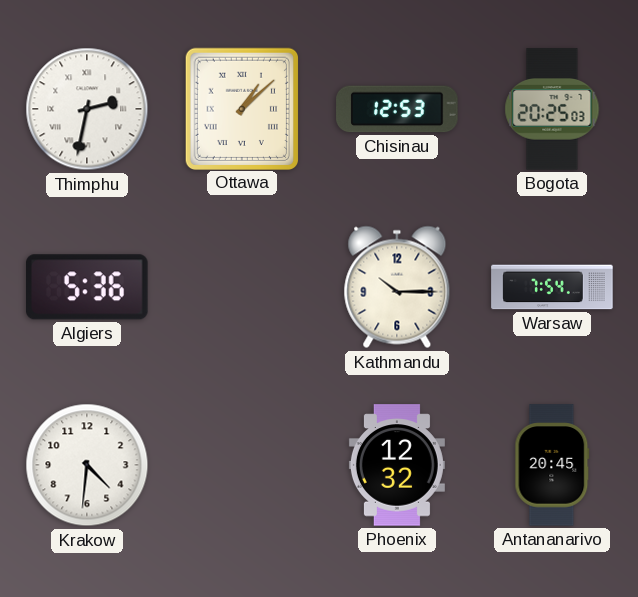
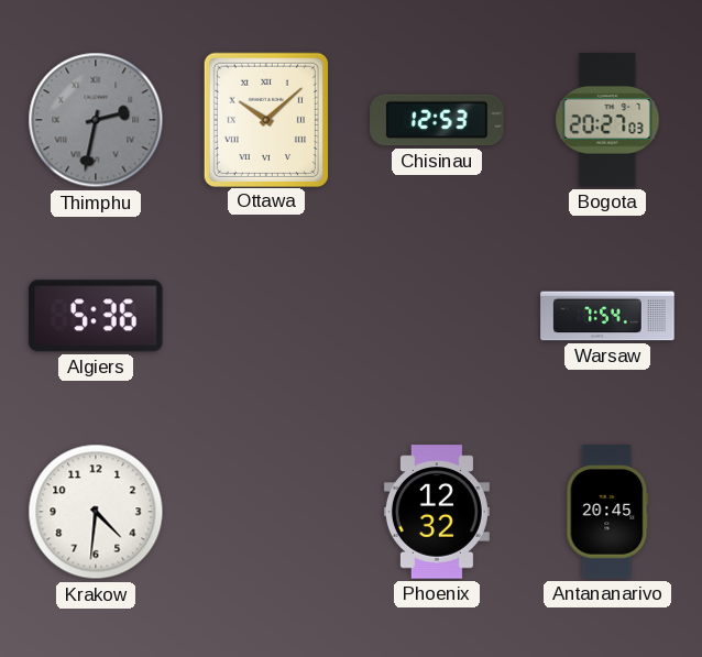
Thimphu dial: white -> grey
Ottawa: 1:08 -> 10:08
Bogota: 20:25 -> 20:27
Kathmandu: 10:15 -> none
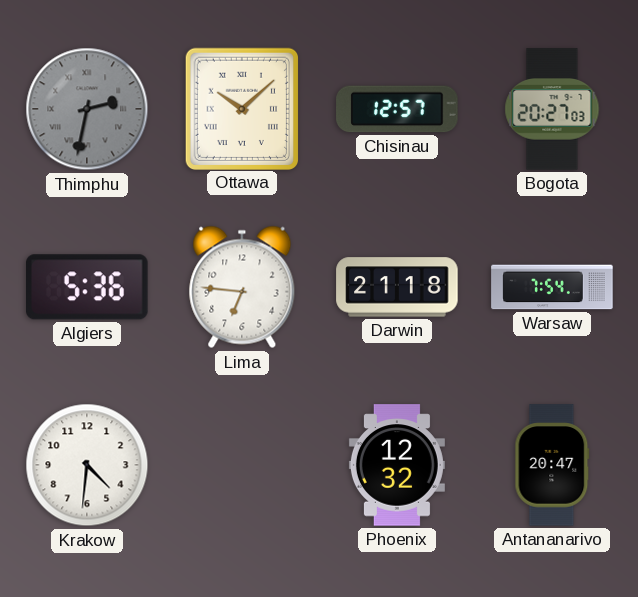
Chisinau: 12:53 -> 12:57
Lima: none -> 6:46
Darwin: none -> 21:18
Antananarivo: 20:45 -> 20:47
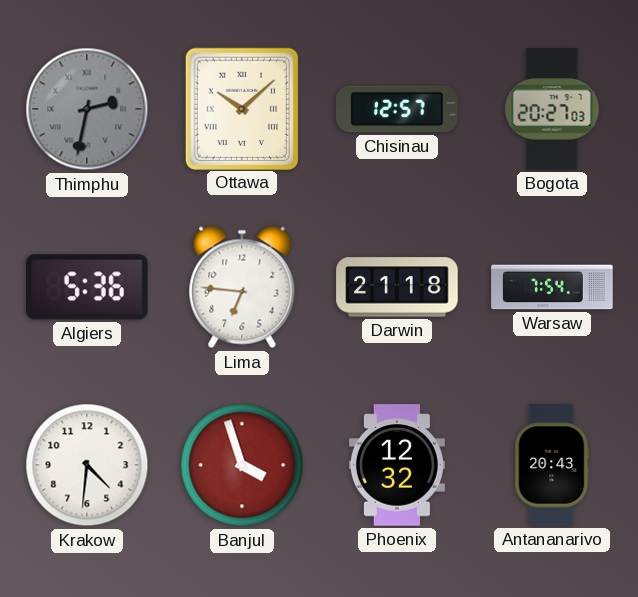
Banjul: none -> 3:57
Antananarivo: 20:47 -> 20:43
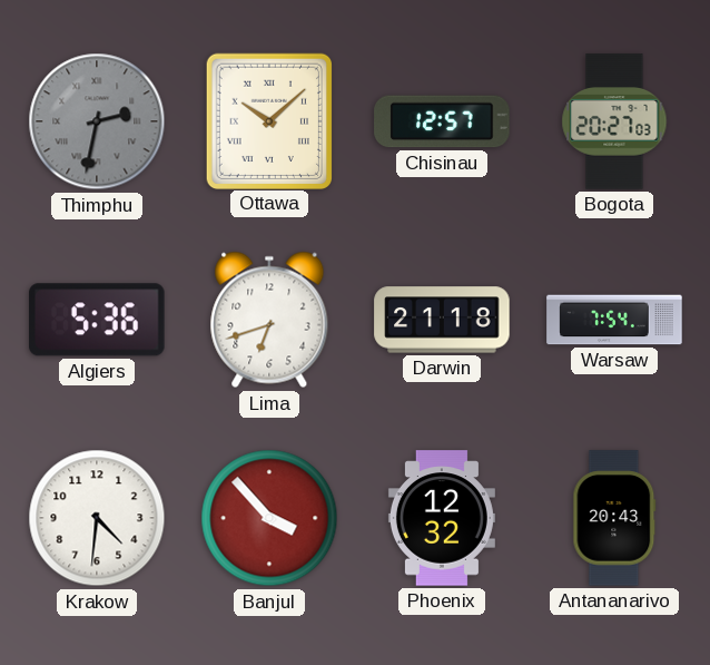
Lima: 6:46 -> 6:42
Banjul: 3:57 -> 3:53
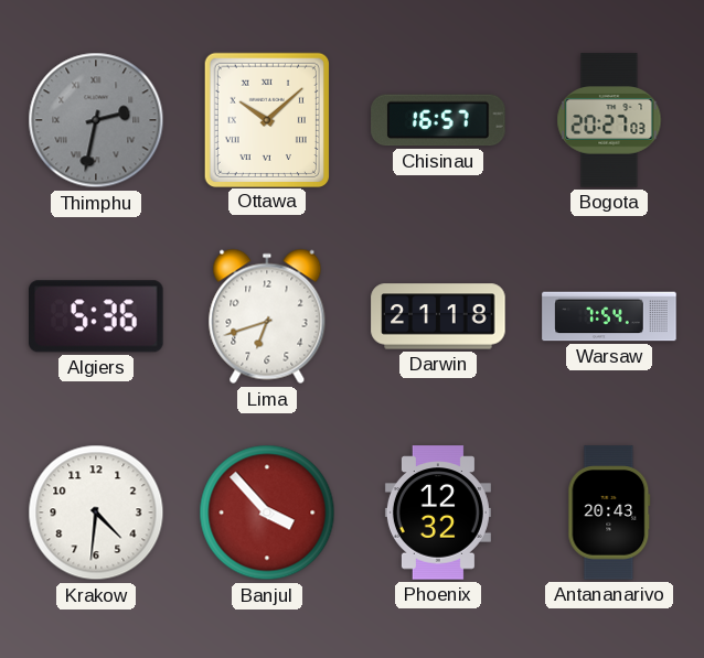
Chisinau: 12:57 -> 16:57
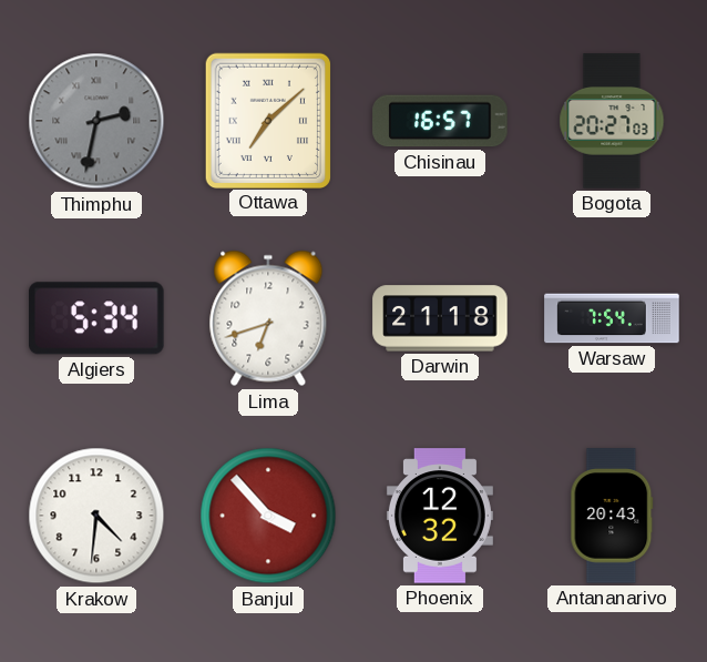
Ottawa: 10:08 -> 7:08
Algiers: 5:36 -> 5:34
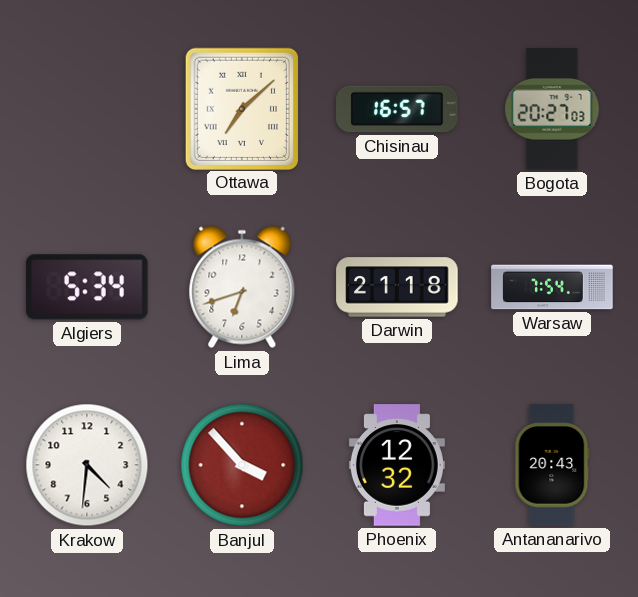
Thimphu: 2:32 -> none
